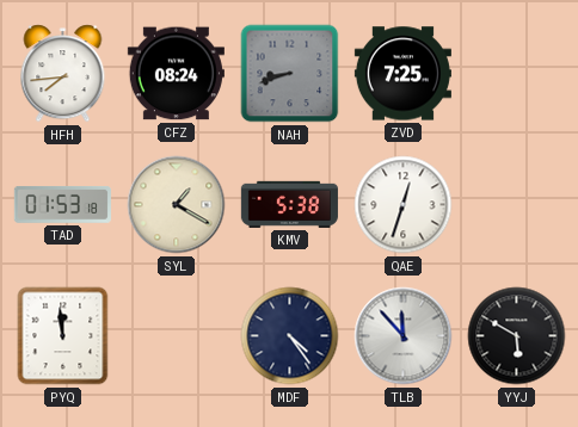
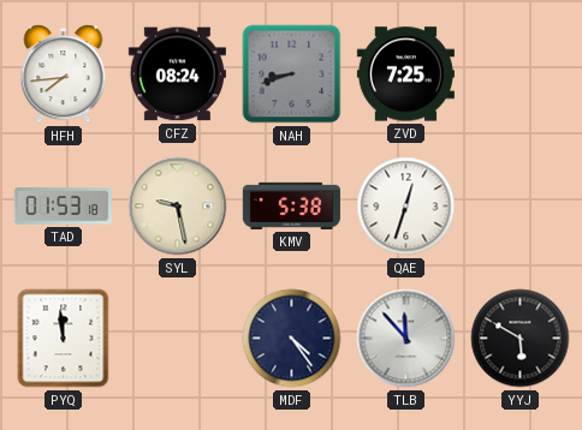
SYL: 1:20 -> 9:28
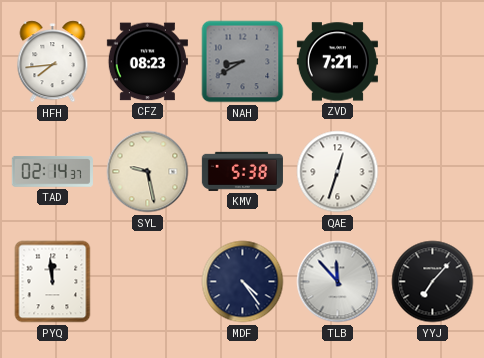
CFZ: 08:24 -> 08:23
NAH: 8:42 -> 8:40
ZVD: 7:25 -> 7:21
TAD: 01:53 -> 02:14
YYJ: 5:50 -> 7:07
